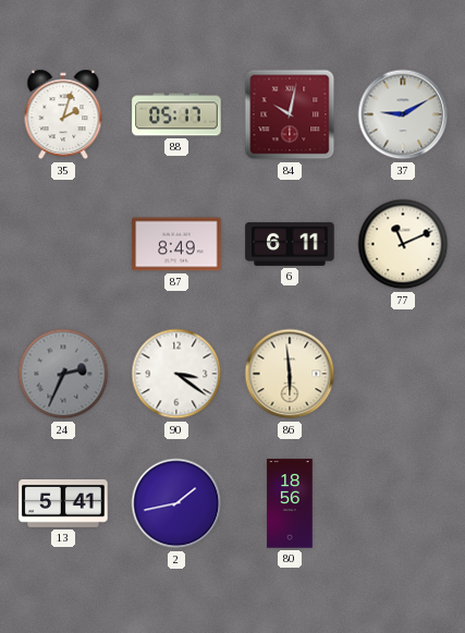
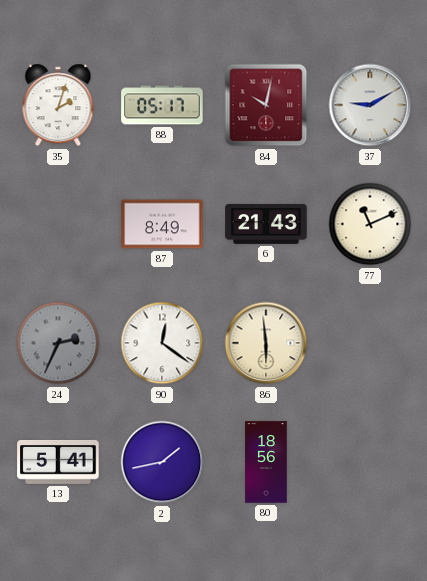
6: 6:11 -> 21:43
90: 3:21 -> 12:21
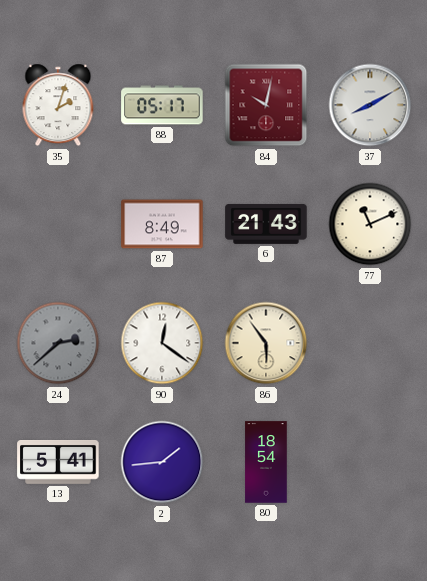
37: 9:10 -> 8:10
24: 2:34 -> 2:38
86: 5:59 -> 5:54
2: 1:43 -> 1:44
80: 18:56 -> 18:54
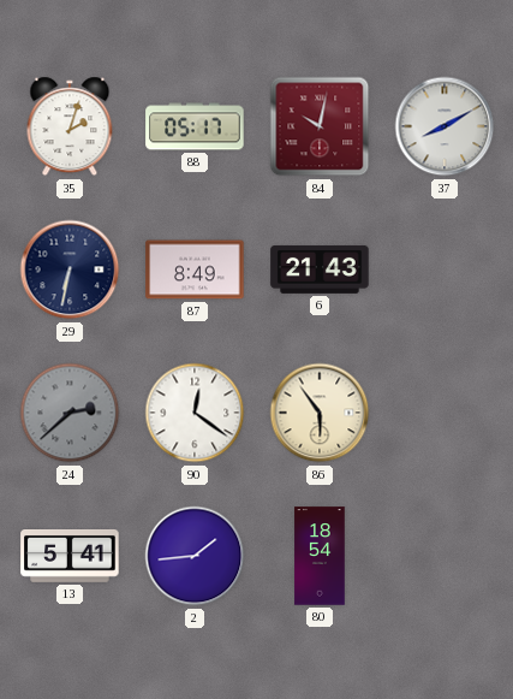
29: none -> 6:32
77: 11:11 -> none
